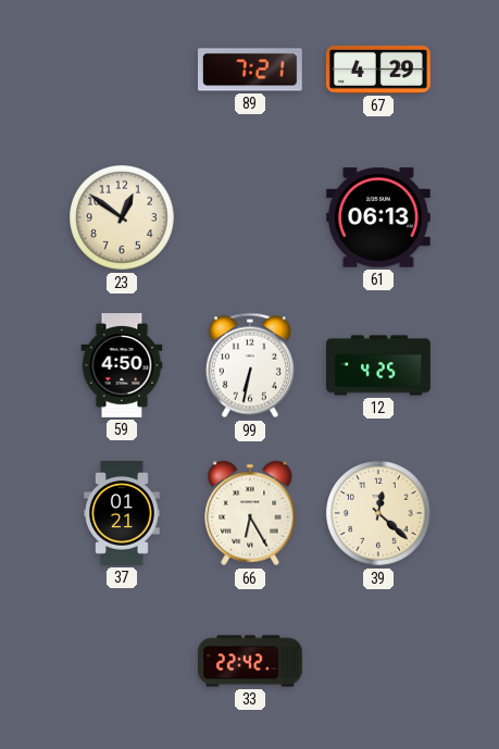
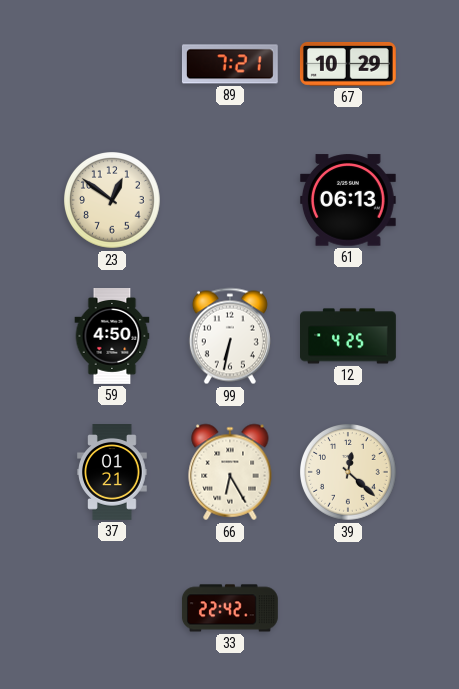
67: 4:29 -> 10:29
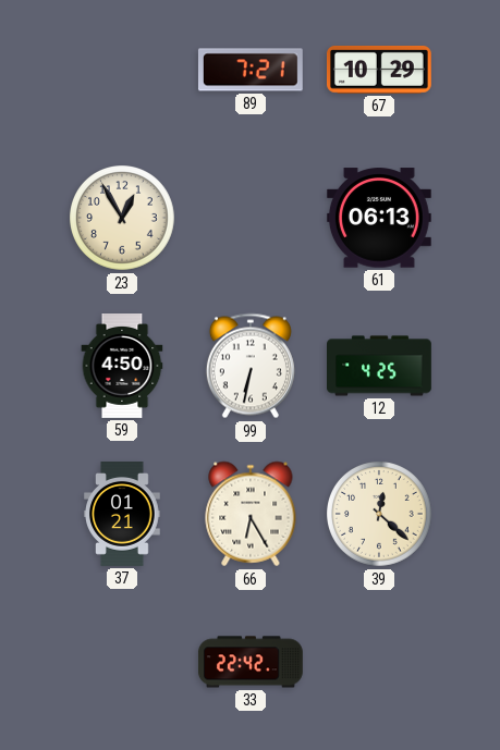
23: 12:51 -> 12:55
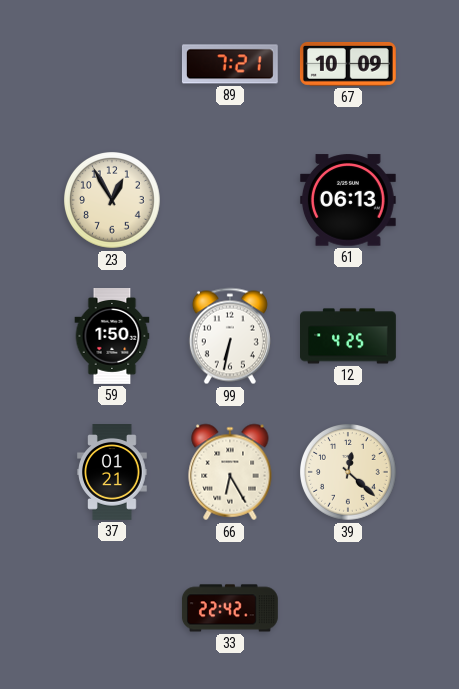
67: 10:29 -> 10:09
59: 4:50 -> 1:50
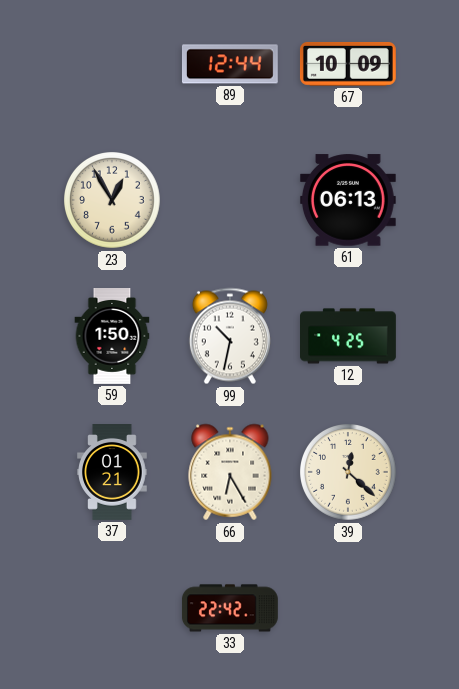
89: 7:21 -> 12:44
99: 6:32 -> 10:32
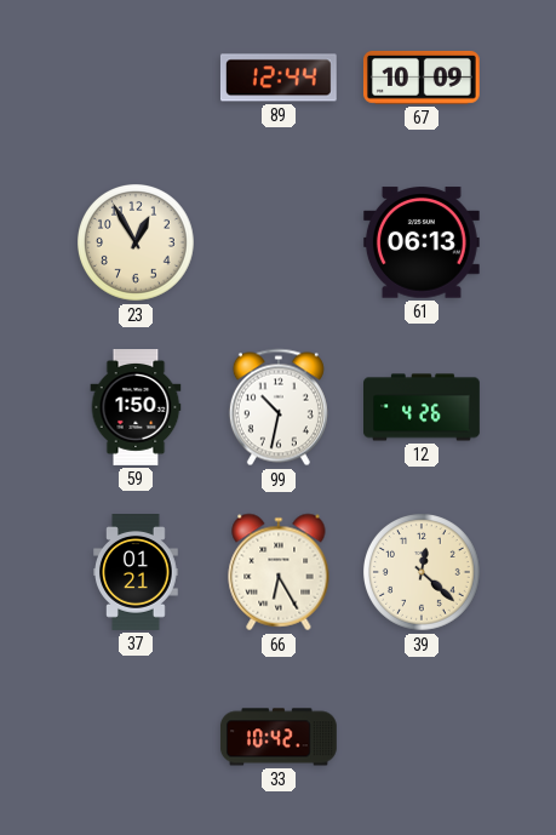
12: 4:25 -> 4:26
33: 22:42 -> 10:42
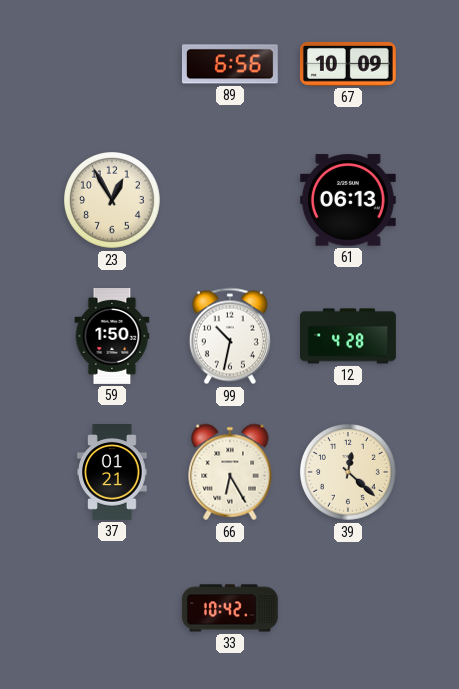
89: 12:44 -> 6:56
12: 4:26 -> 4:28
